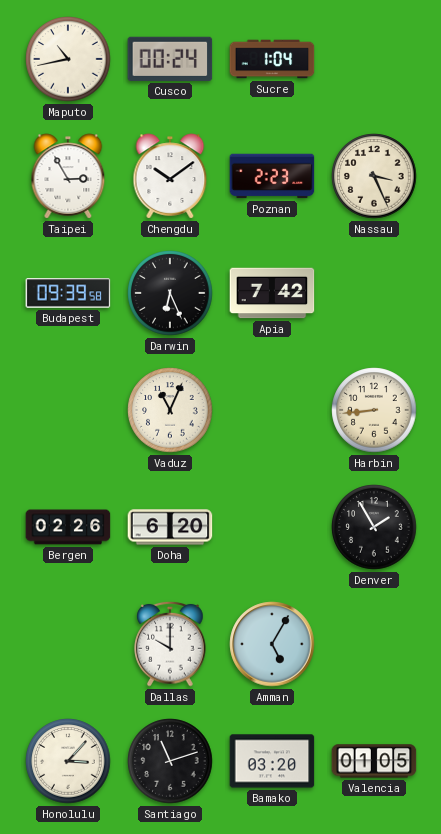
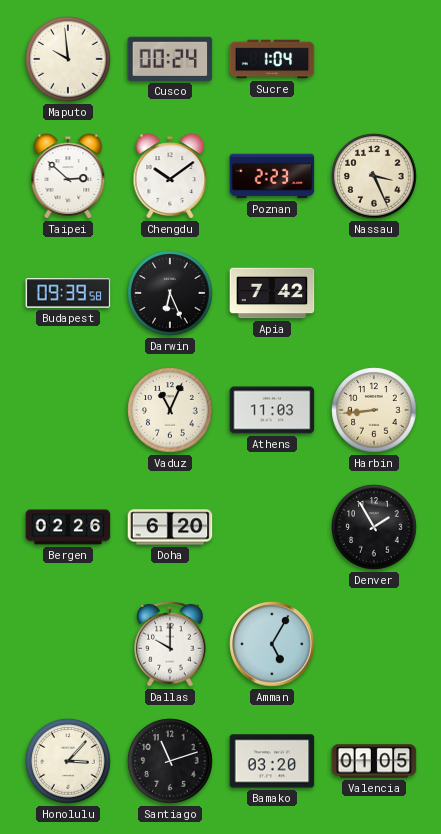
Maputo: 10:43 -> 9:59
Taipei: 2:55 -> 2:52
Athens: none -> 11:03
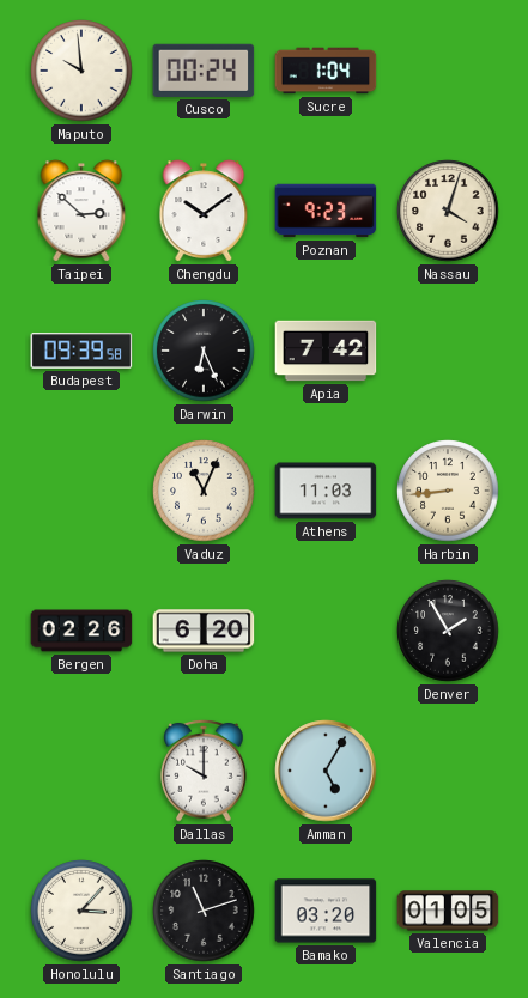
Poznan: 2:23 -> 9:23
Nassau: 3:26 -> 4:03
